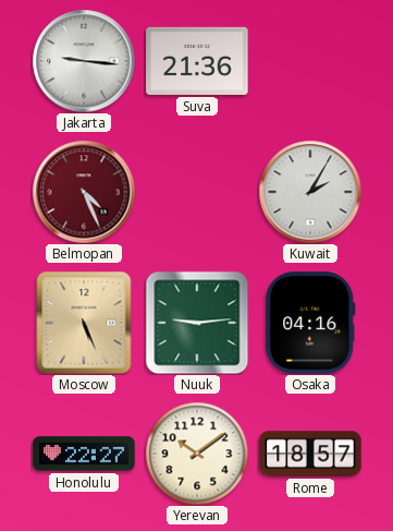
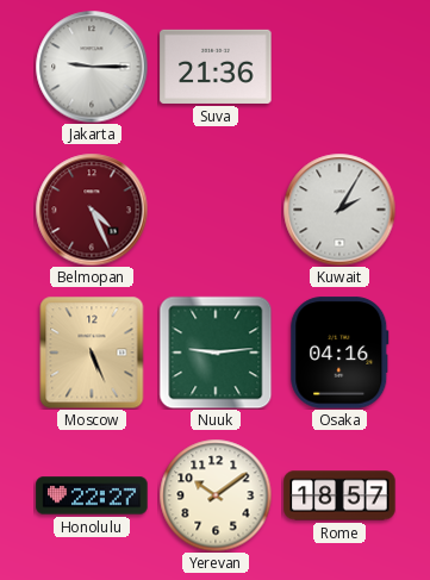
Jakarta: 9:16 -> 9:15
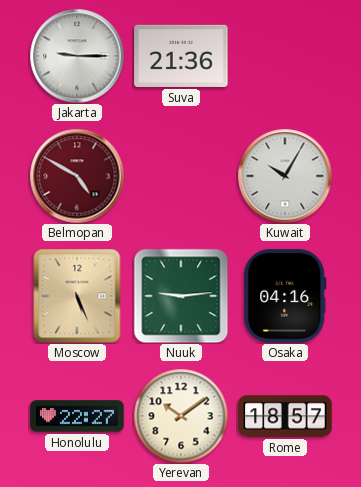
Belmopan: 4:26 -> 4:50
Kuwait: 2:05 -> 10:05
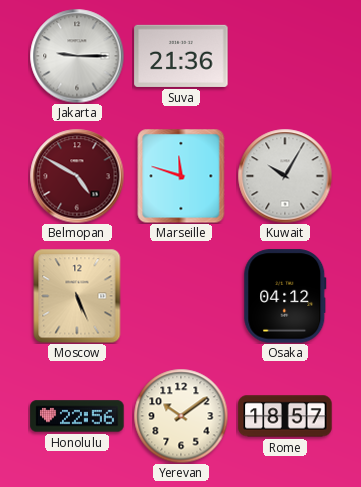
Marseille: none -> 11:48
Nuuk: 9:14 -> none
Osaka: 04:16 -> 04:12
Honolulu: 22:27 -> 22:56
